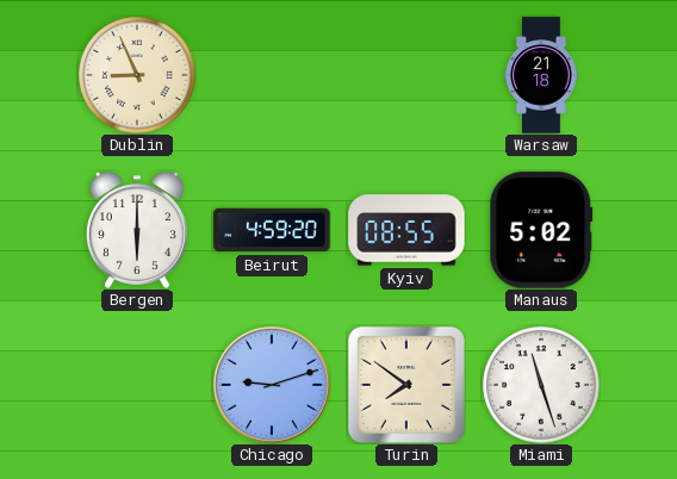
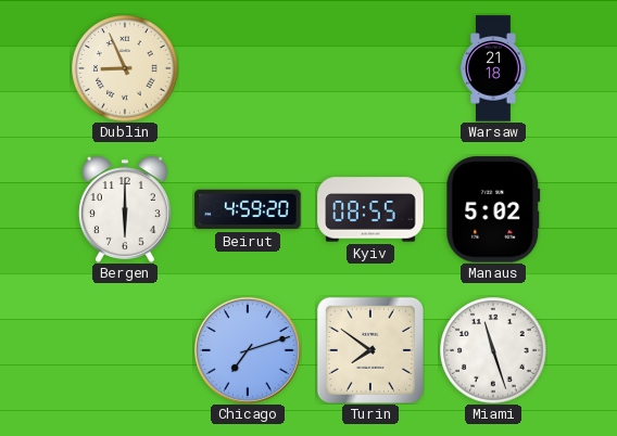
Chicago: 9:12 -> 7:12
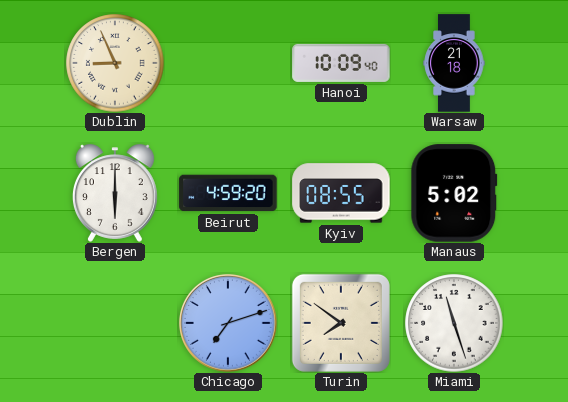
Hanoi: none -> 10:09
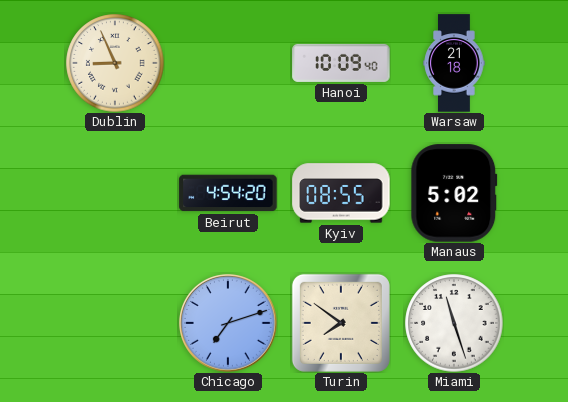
Bergen: 6:00 -> none
Beirut: 4:59 -> 4:54
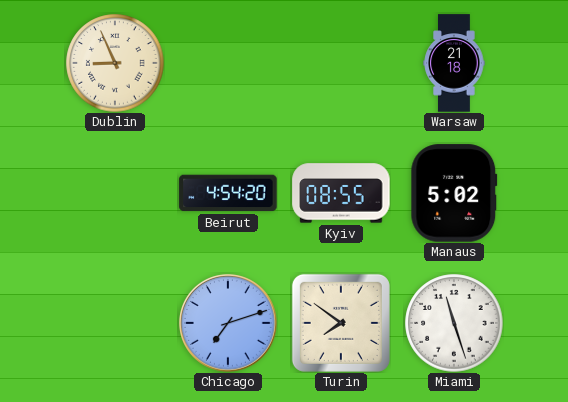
Hanoi: 10:09 -> none
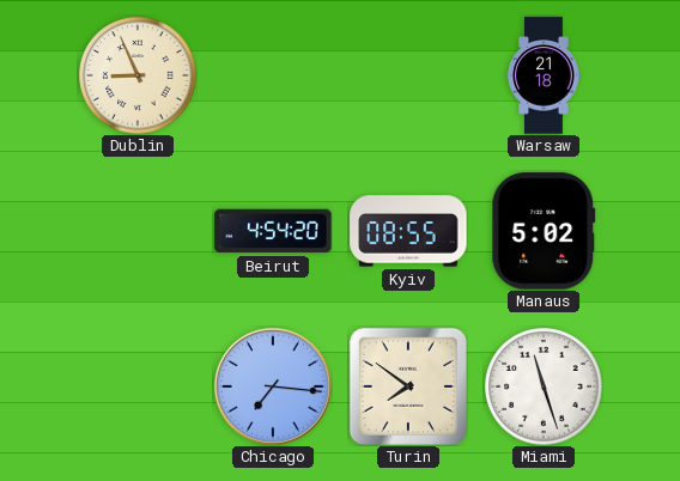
Chicago: 7:12 -> 7:16
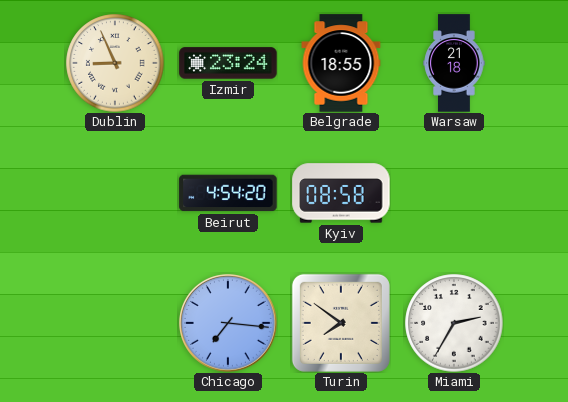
Izmir: none -> 23:24
Belgrade: none -> 18:55
Kyiv: 08:55 -> 08:58
Manaus: 5:02 -> none
Miami: 11:27 -> 2:35
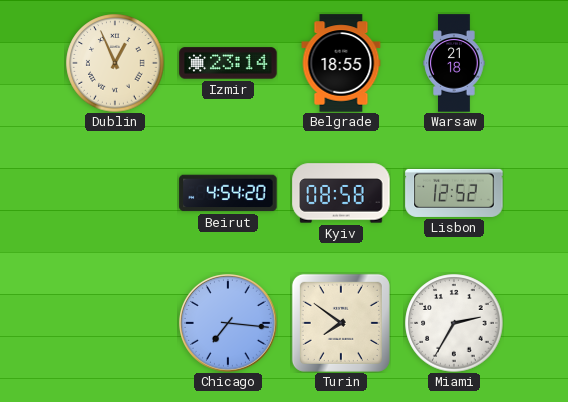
Dublin: 8:56 -> 12:56
Izmir: 23:24 -> 23:14
Lisbon: none -> 12:52
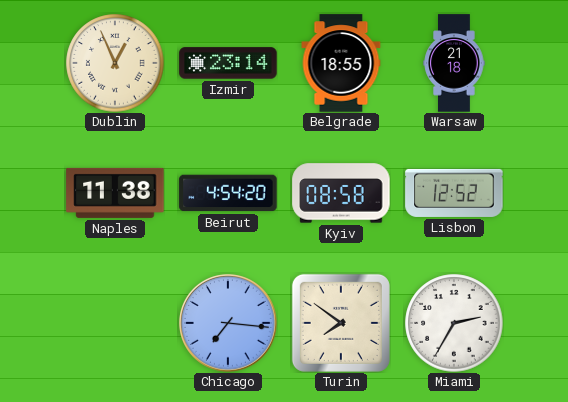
Naples: none -> 11:38
